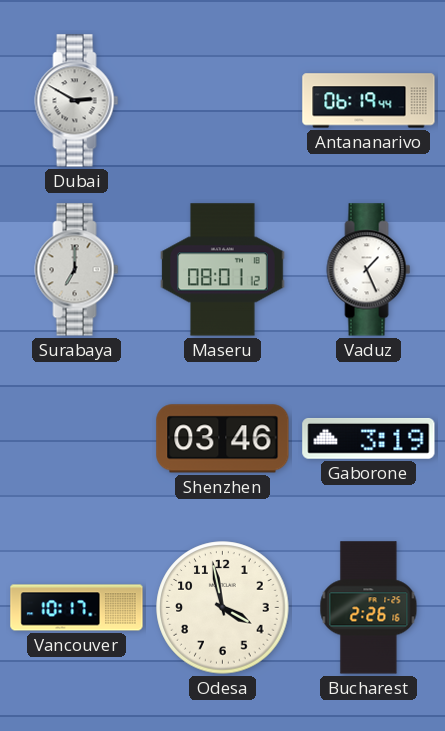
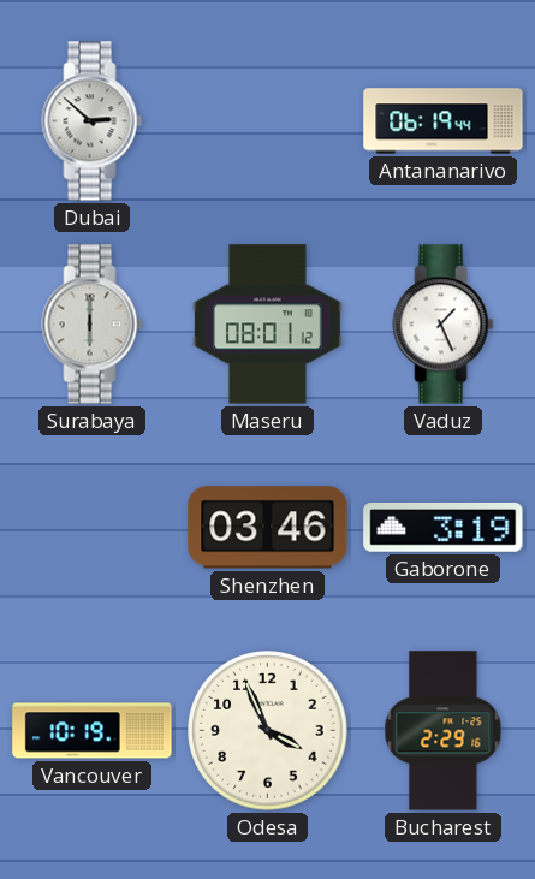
Dubai: 2:50 -> 2:52
Surabaya: 7:00 -> 6:00
Vancouver: 10:17 -> 10:19
Odesa: 3:58 -> 3:56
Bucharest: 2:26 -> 2:29
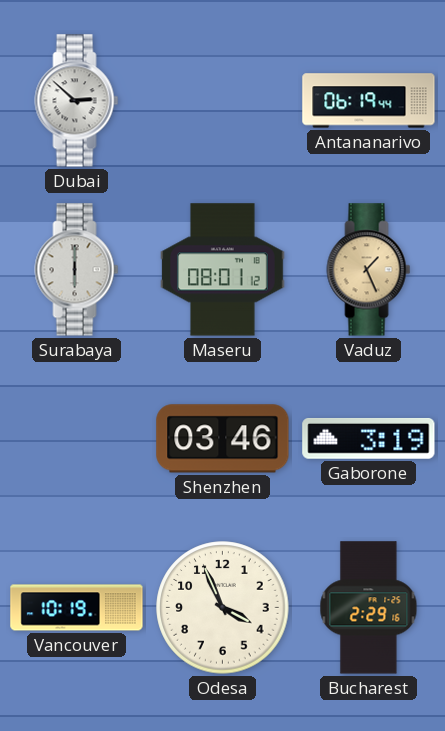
Vaduz dial: white -> champagne
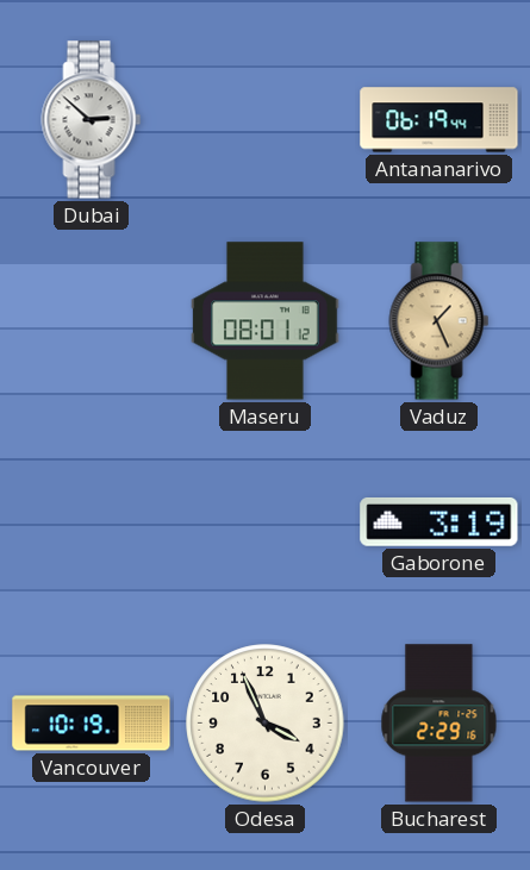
Surabaya: 6:00 -> none
Shenzhen: 03:46 -> none
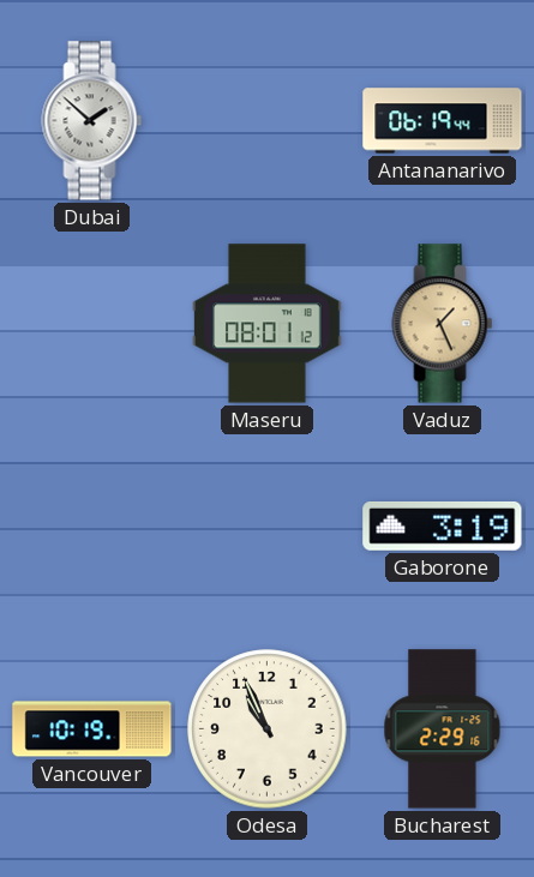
Dubai: 2:52 -> 1:52
Odesa: 3:56 -> 10:56
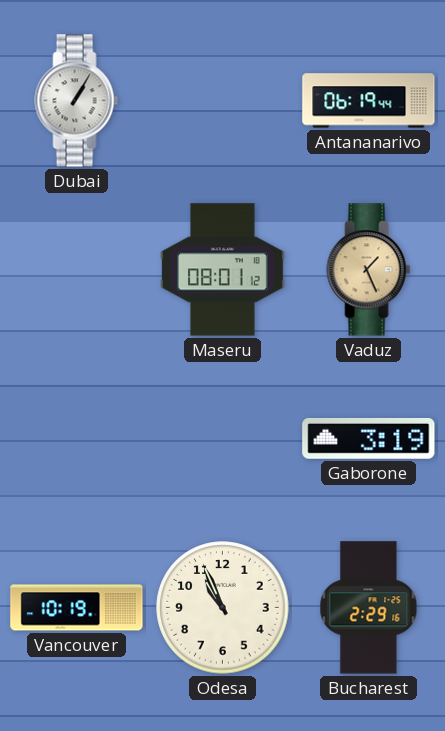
Dubai: 1:52 -> 1:05
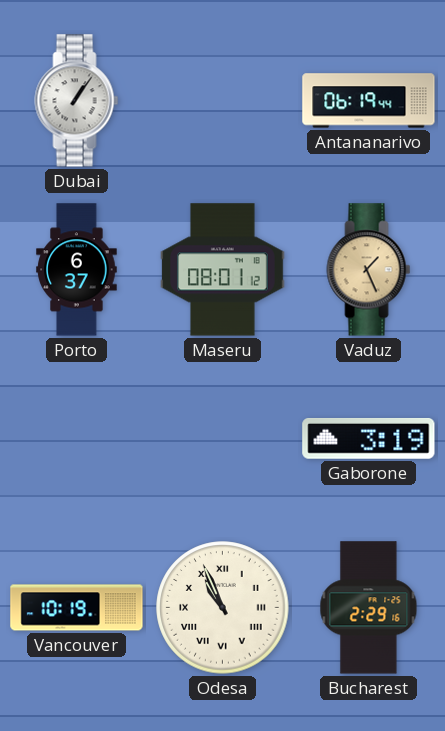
Dubai: 1:05 -> 1:06
Porto: none -> 6:37
Odesa numerals: Arabic -> Roman
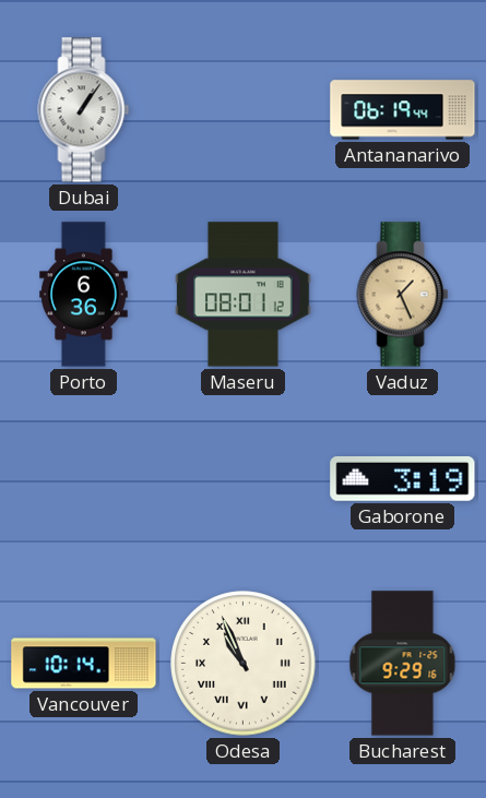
Porto: 6:37 -> 6:36
Vancouver: 10:19 -> 10:14
Bucharest: 2:29 -> 9:29
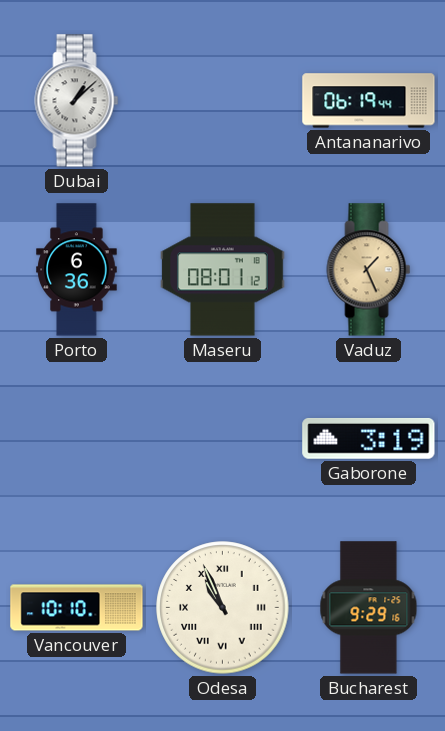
Dubai: 1:06 -> 1:08
Vancouver: 10:14 -> 10:10
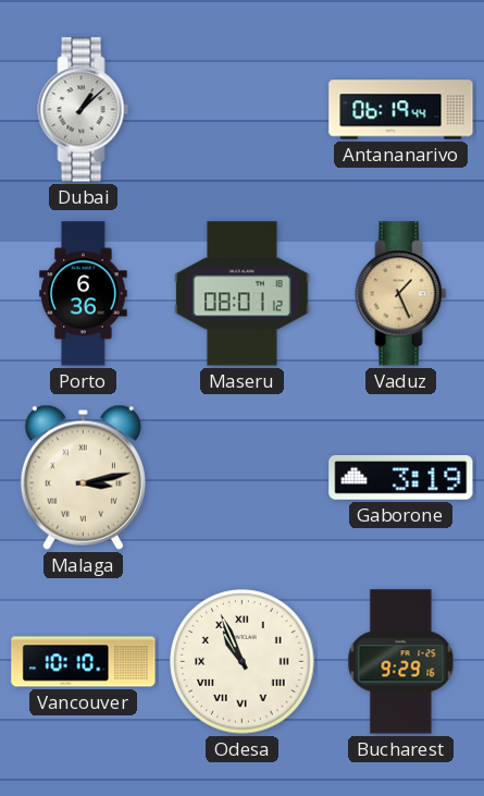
Malaga: none -> 3:13
